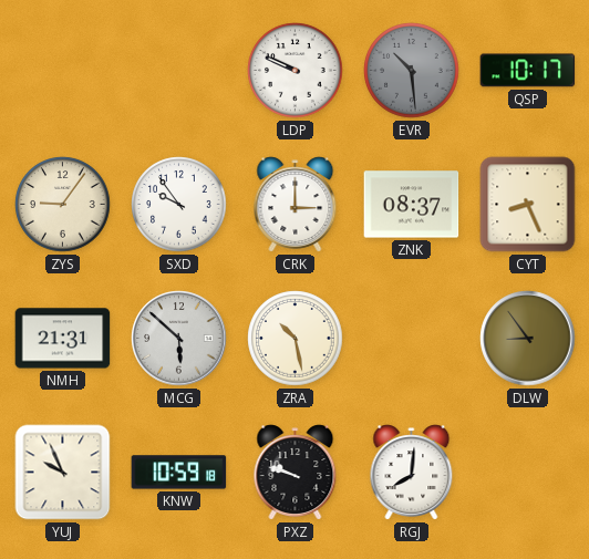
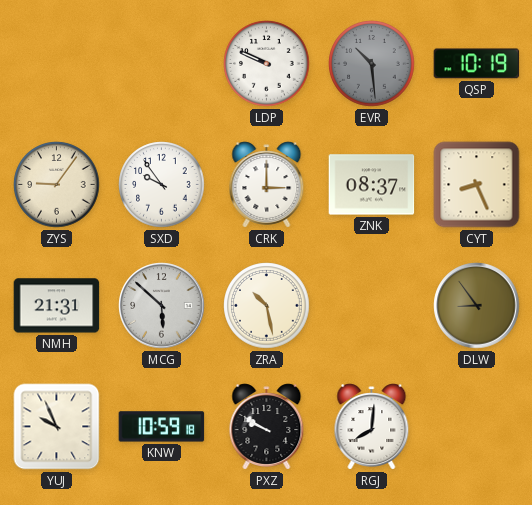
QSP: 10:17 -> 10:19
PXZ: 9:48 -> 9:50
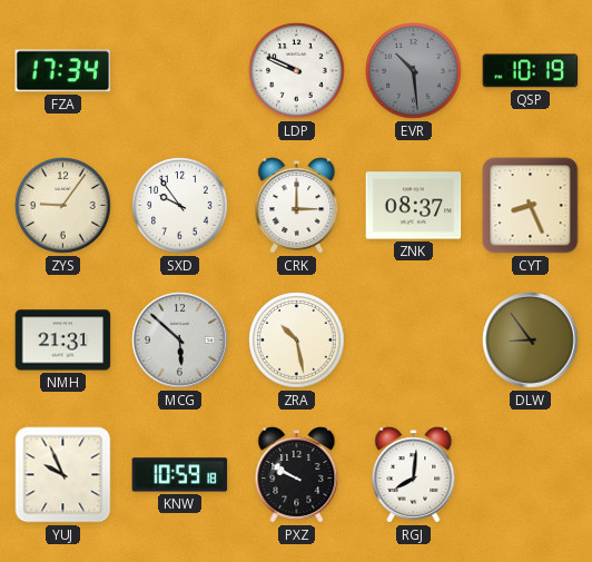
FZA: none -> 17:34
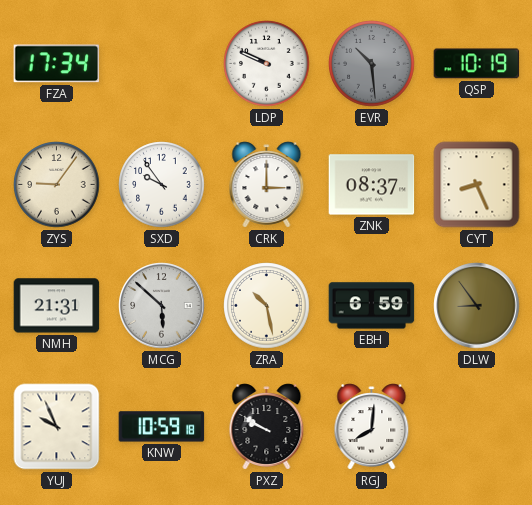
EBH: none -> 6:59
